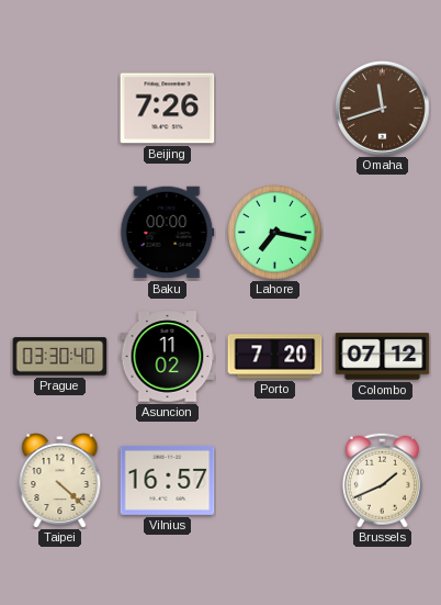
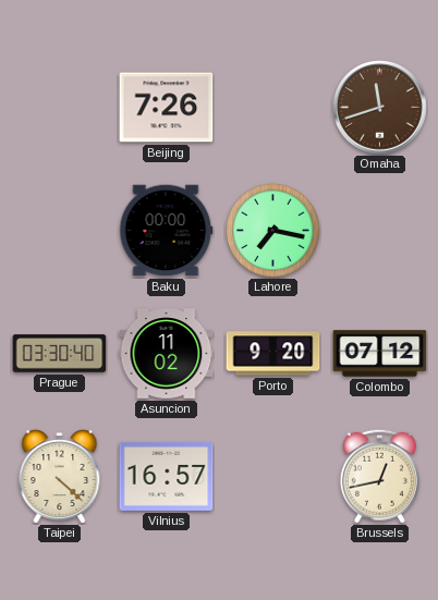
Porto: 7:20 -> 9:20
Brussels: 1:41 -> 12:43
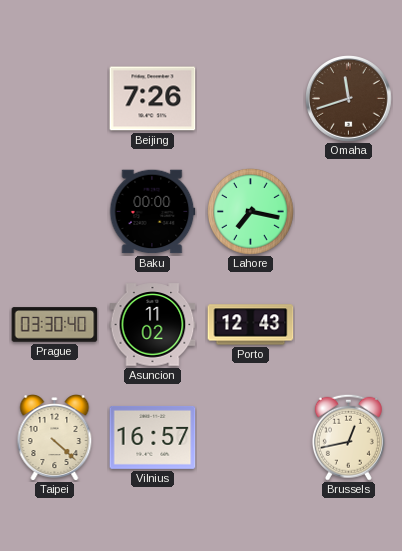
Porto: 9:20 -> 12:43
Colombo: 07:12 -> none
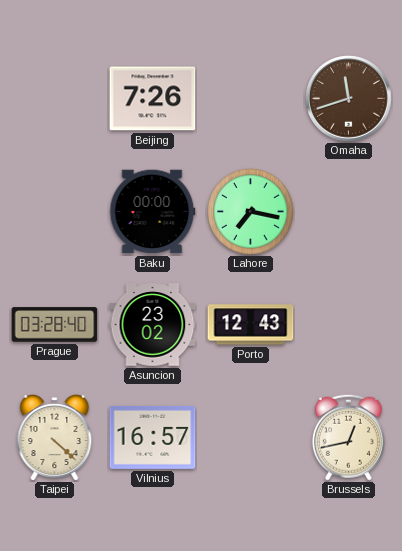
Prague: 03:30 -> 03:28
Asuncion: 11:02 -> 23:02
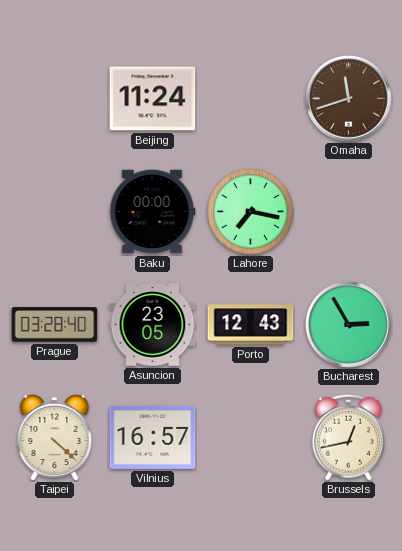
Beijing: 7:26 -> 11:24
Asuncion: 23:02 -> 23:05
Bucharest: none -> 2:55
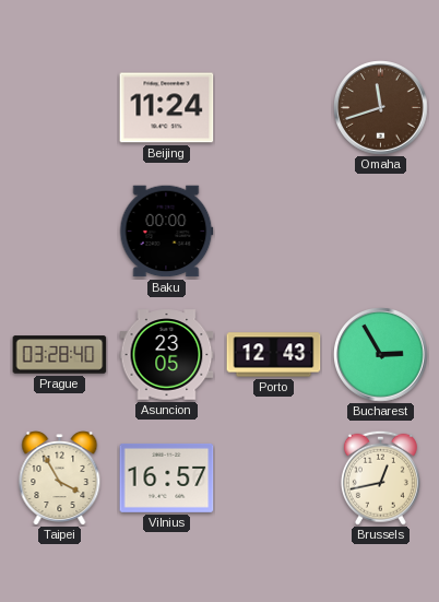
Lahore: 7:17 -> none
Taipei: 4:22 -> 3:55
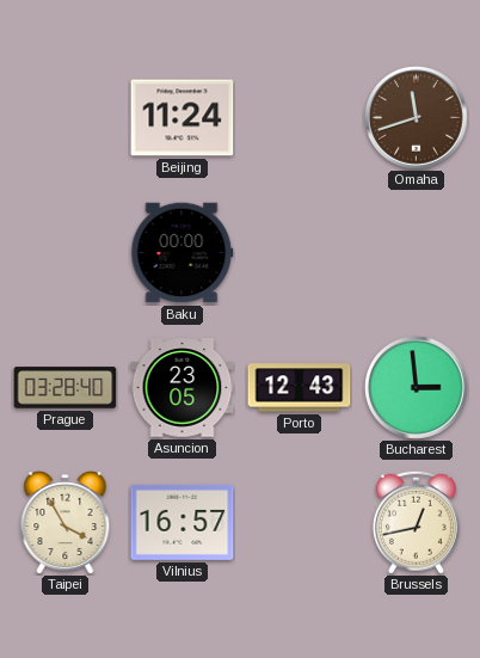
Bucharest: 2:55 -> 2:59
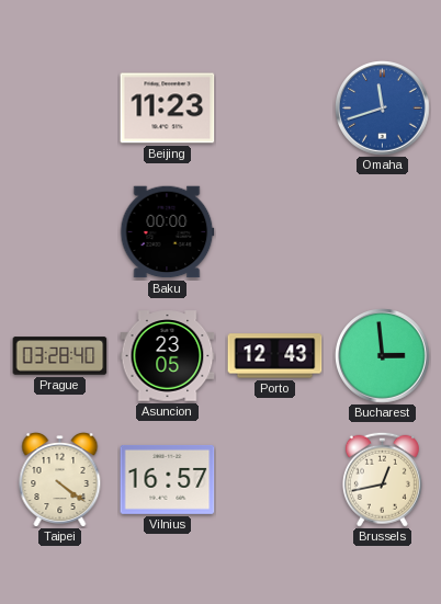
Beijing: 11:24 -> 11:23
Omaha dial: brown -> blue
Taipei: 3:55 -> 4:21
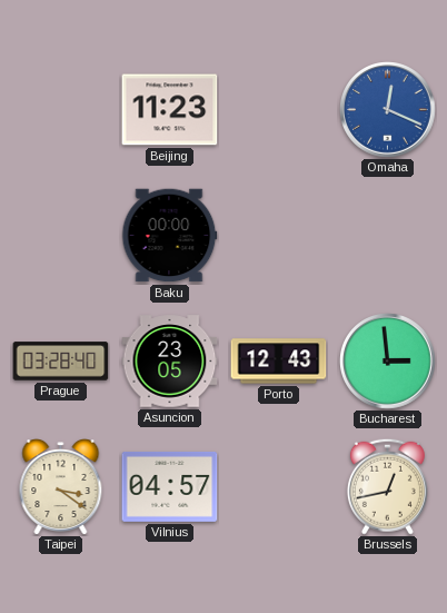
Omaha: 11:42 -> 12:19
Taipei: 4:21 -> 3:21
Vilnius: 16:57 -> 04:57
